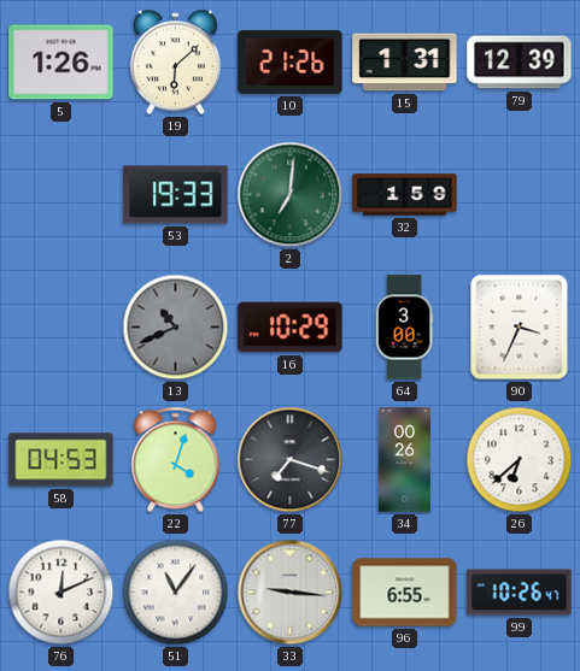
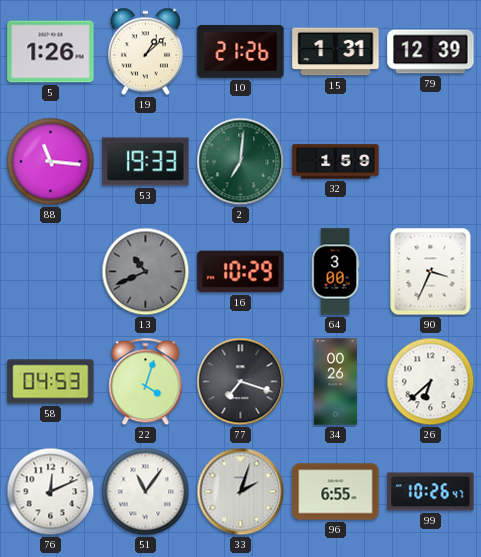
19: 6:08 -> 1:08
88: none -> 11:16
33: 9:16 -> 2:03
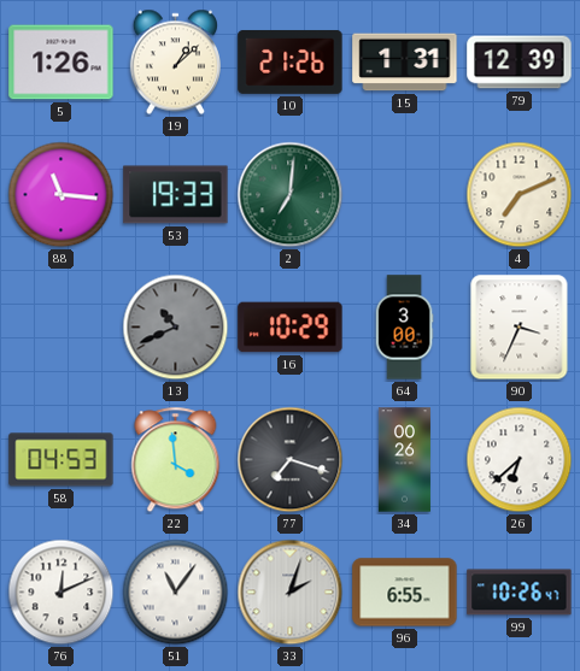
32: 1:59 -> none
4: none -> 7:11
22: 4:03 -> 3:59
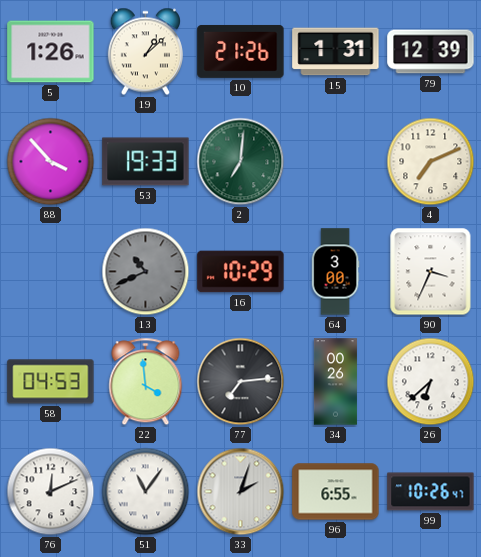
88: 11:16 -> 3:53
77: 7:18 -> 7:14
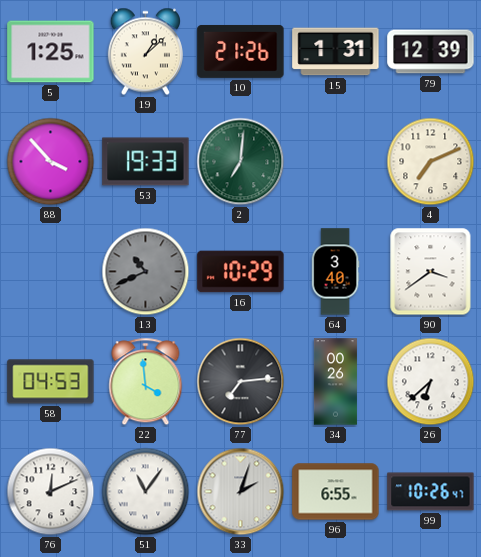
5: 1:26 -> 1:25
64: 3:00 -> 3:40
90: 3:34 -> 3:39
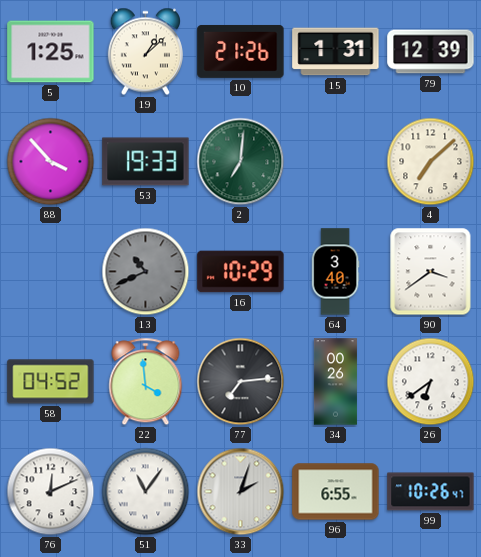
4: 7:11 -> 7:08
58: 04:53 -> 04:52
26: 6:38 -> 6:39
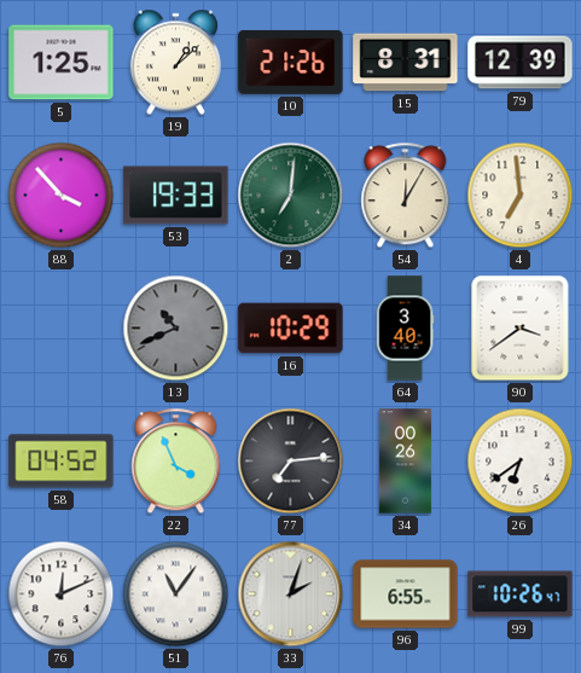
15: 1:31 -> 8:31
54: none -> 12:05
4: 7:08 -> 6:59
22: 3:59 -> 3:56
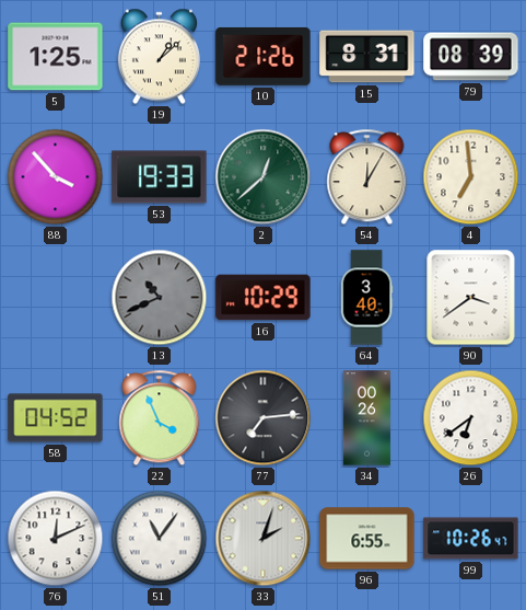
79: 12:39 -> 08:39
2: 7:01 -> 12:38
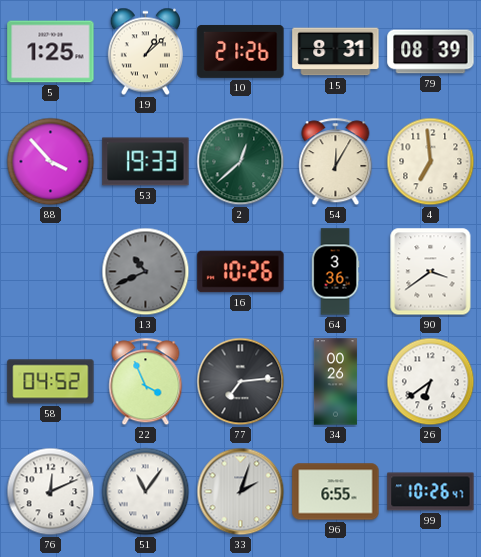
16: 10:29 -> 10:26
64: 3:40 -> 3:36
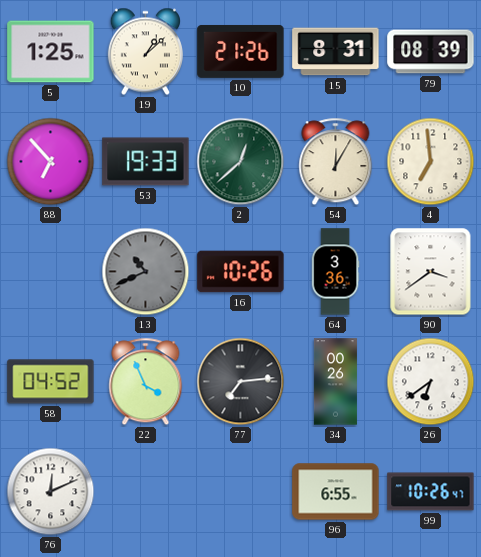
88: 3:53 -> 6:53
51: 11:06 -> none
33: 2:03 -> none
